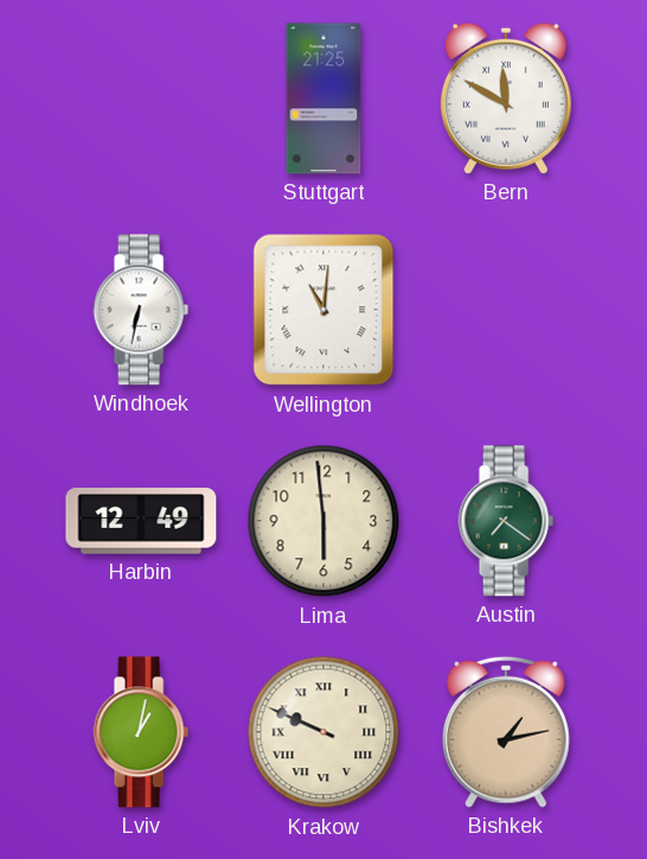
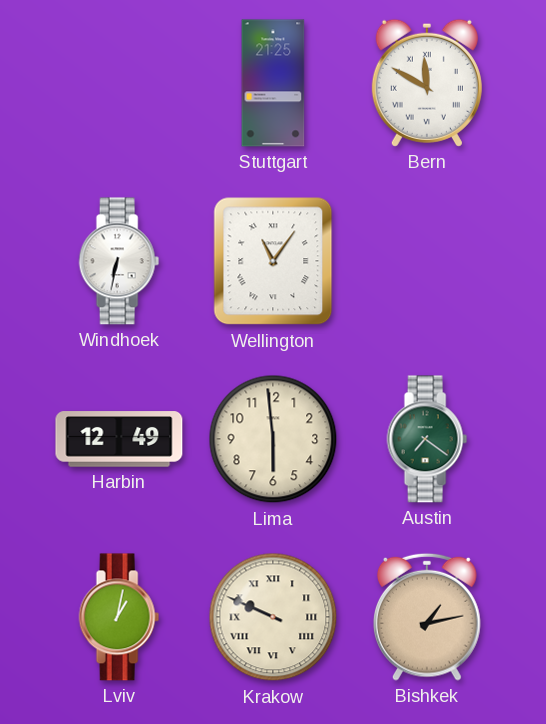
Wellington: 11:01 -> 11:06
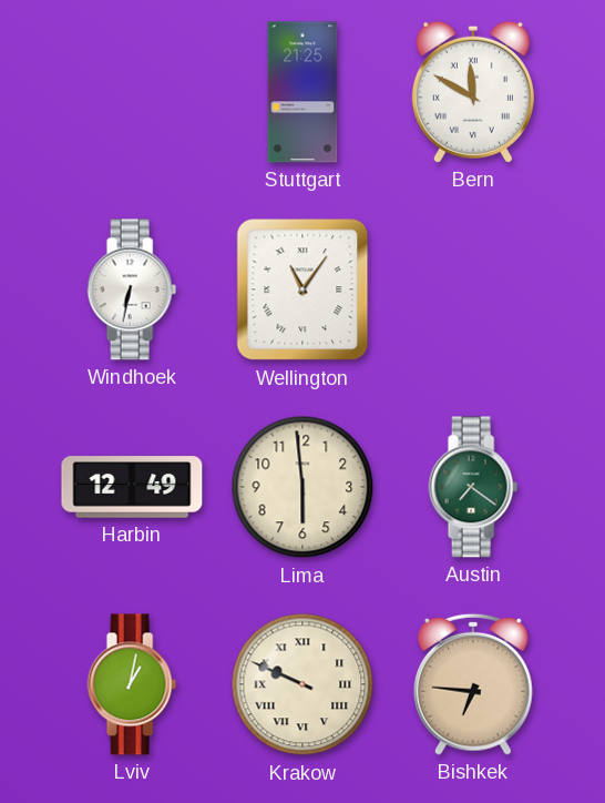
Bishkek: 1:13 -> 6:46
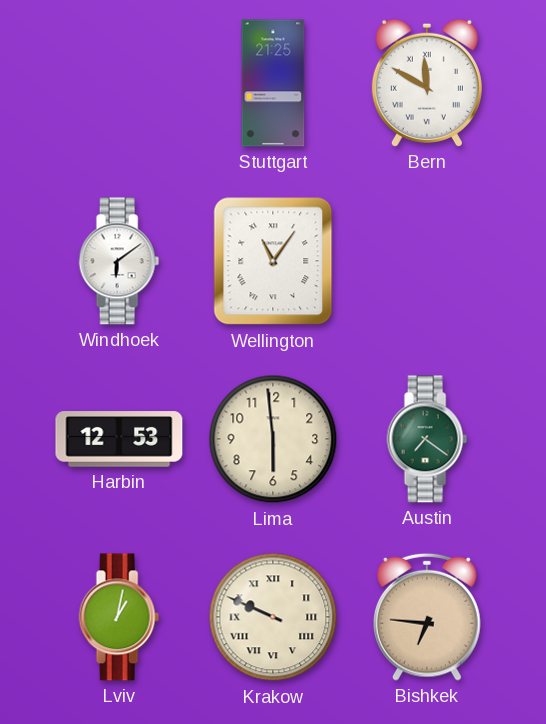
Windhoek: 6:32 -> 6:09
Harbin: 12:49 -> 12:53
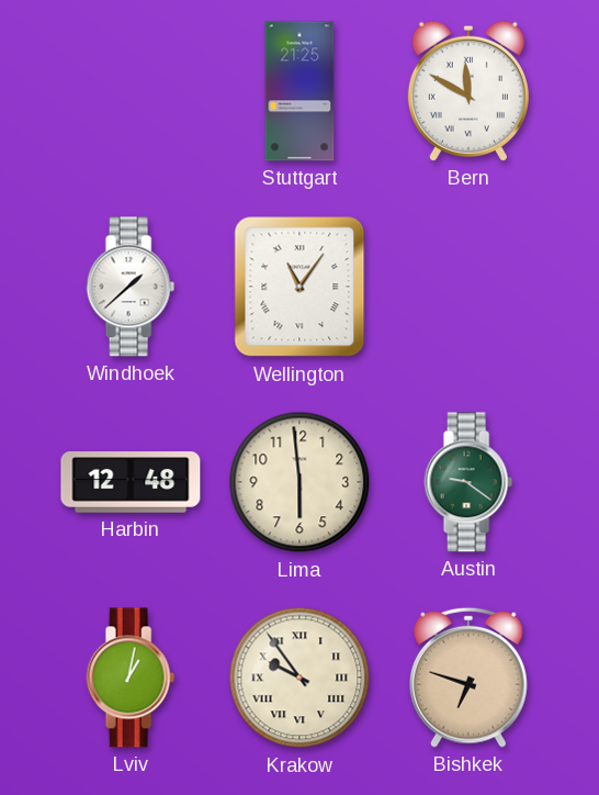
Windhoek: 6:09 -> 1:38
Harbin: 12:53 -> 12:48
Austin: 7:21 -> 9:21
Krakow: 9:49 -> 9:54
Bishkek: 6:46 -> 6:48
